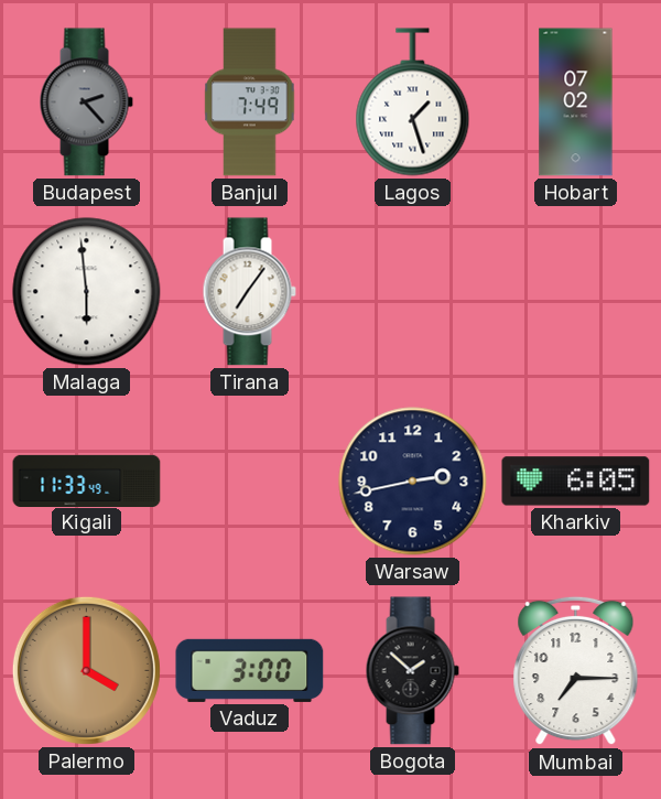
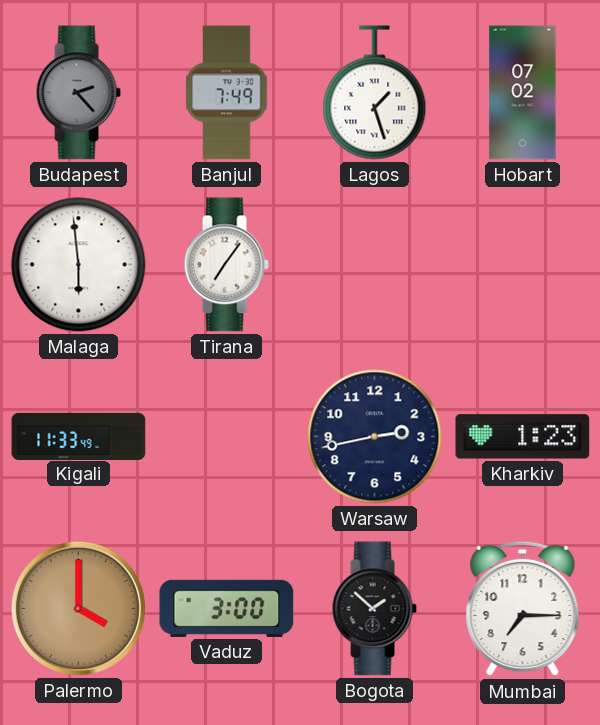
Kharkiv: 6:05 -> 1:23
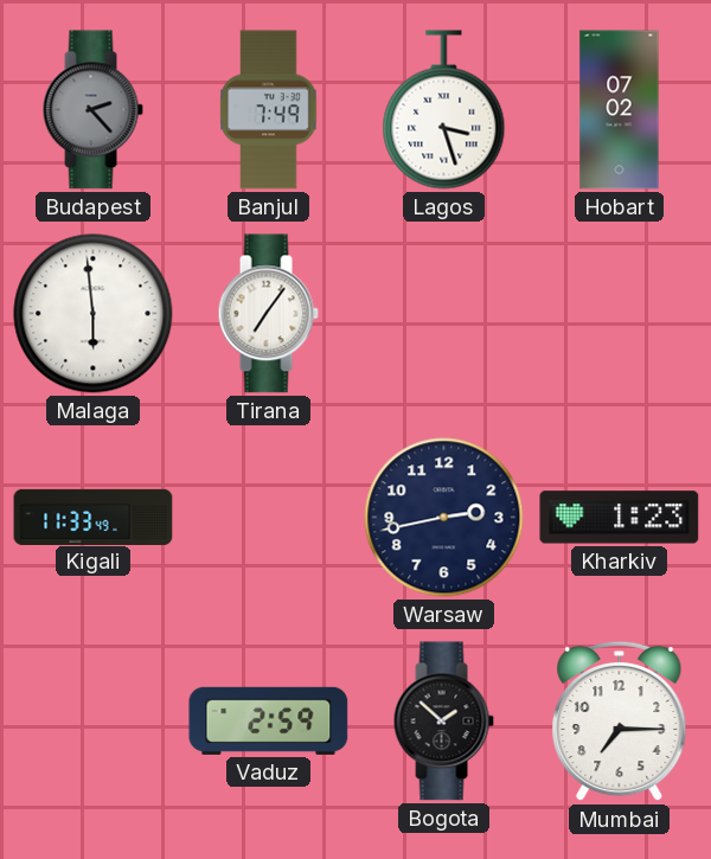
Lagos: 1:27 -> 3:27
Palermo: 4:00 -> none
Vaduz: 3:00 -> 2:59
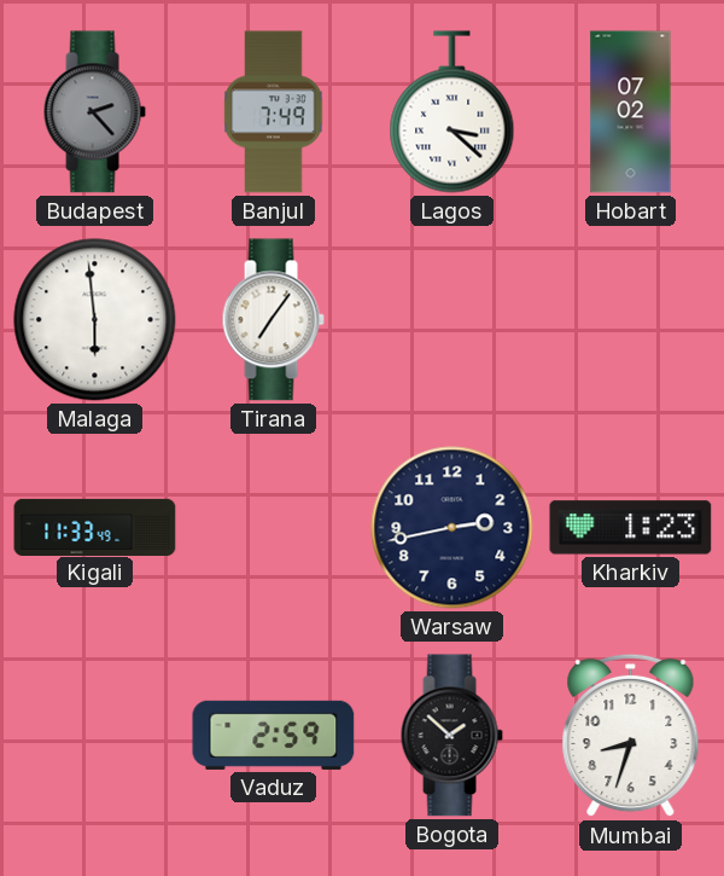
Lagos: 3:27 -> 3:22
Mumbai: 7:15 -> 8:33
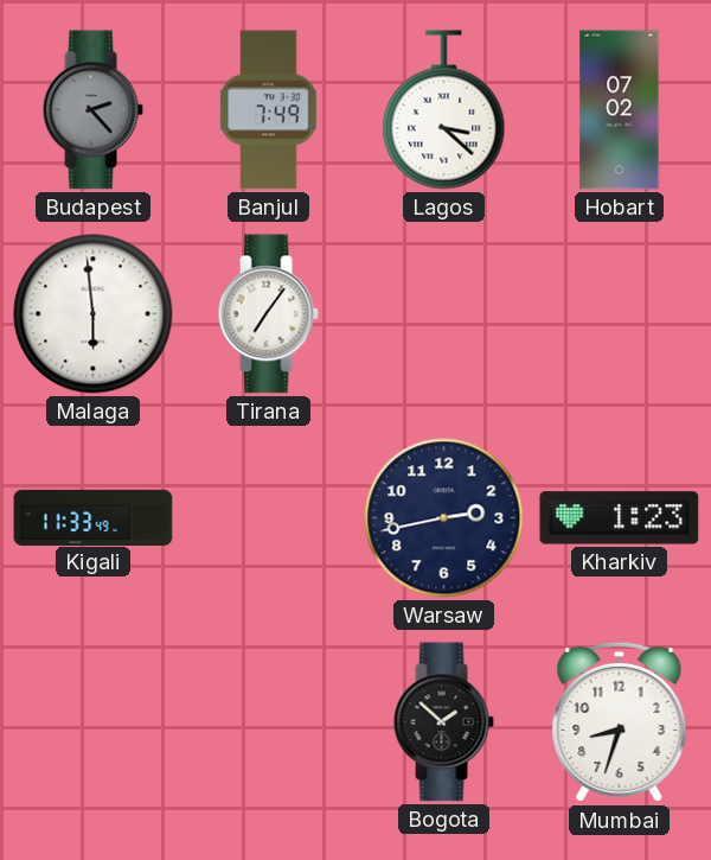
Vaduz: 2:59 -> none
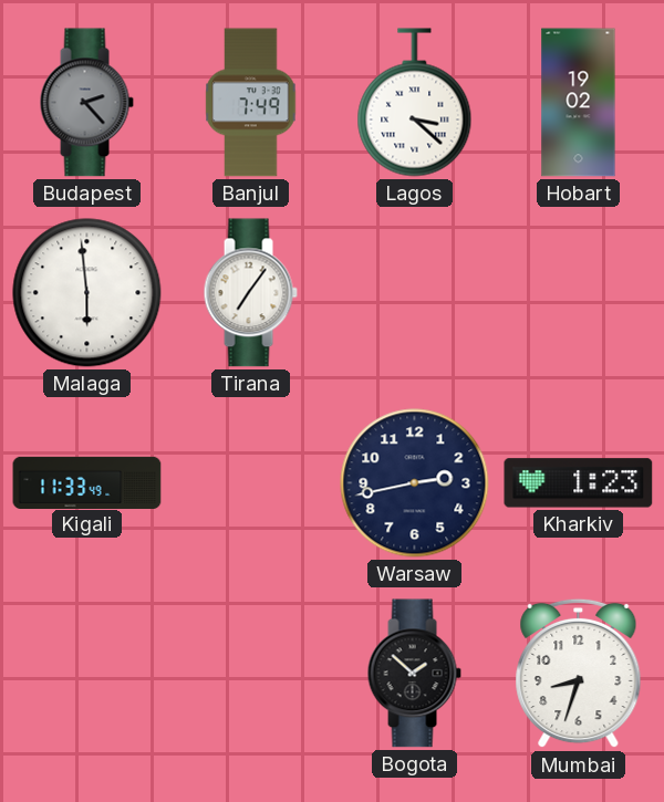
Hobart: 07:02 -> 19:02
